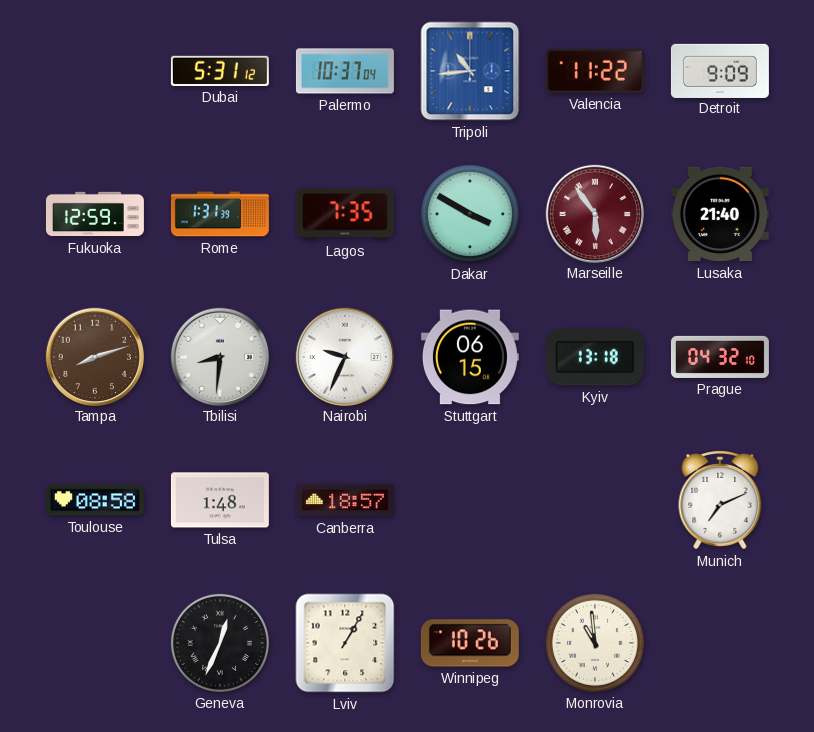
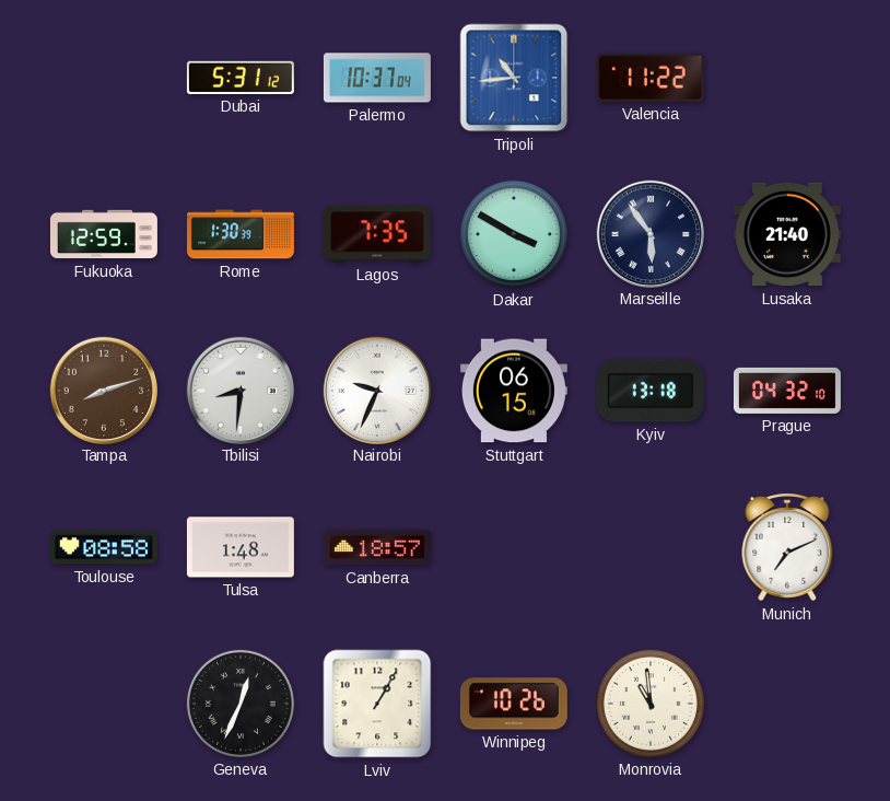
Detroit: 9:09 -> none
Rome: 1:31 -> 1:30
Marseille dial: burgundy -> navy
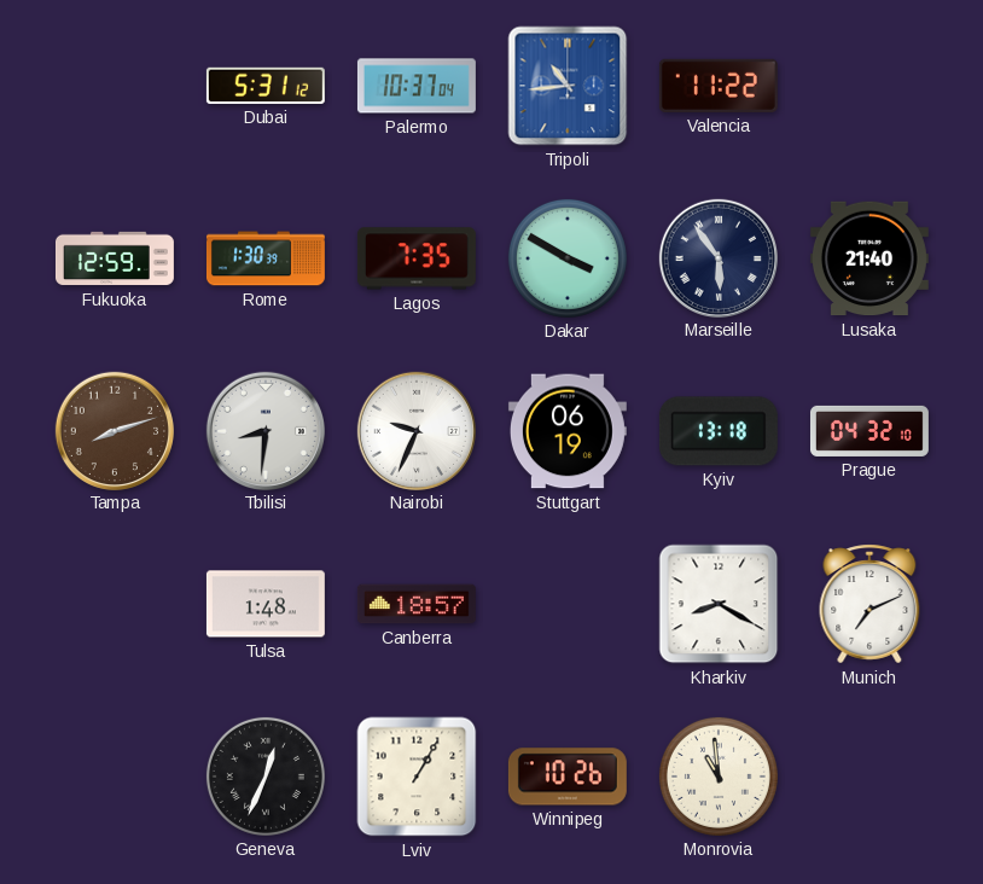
Stuttgart: 06:15 -> 06:19
Toulouse: 08:58 -> none
Kharkiv: none -> 8:20
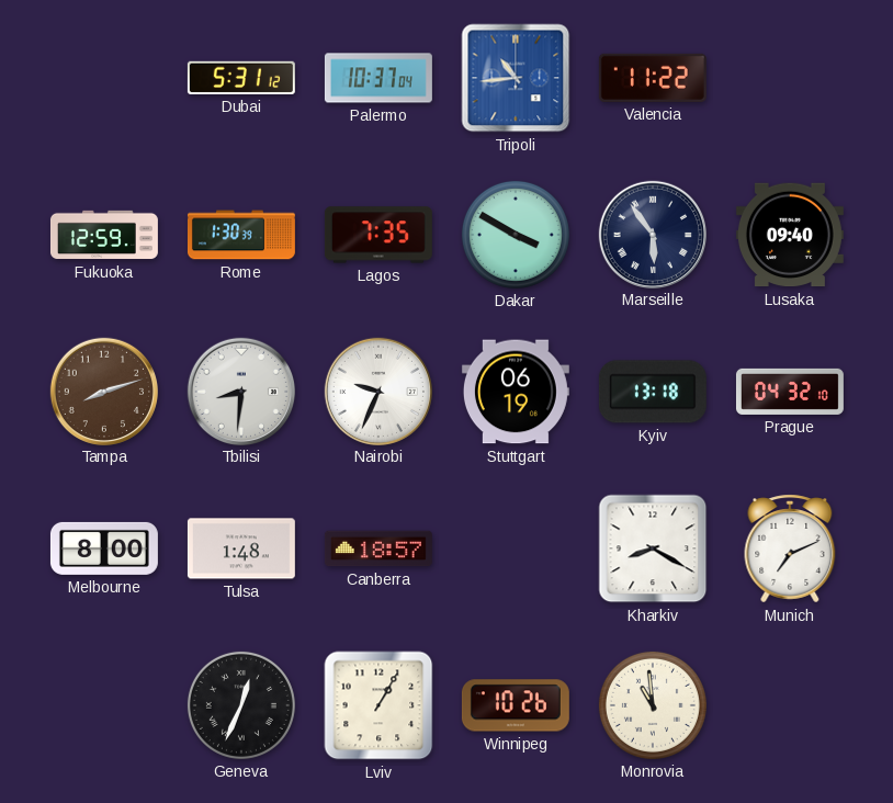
Lusaka: 21:40 -> 09:40
Melbourne: none -> 8:00
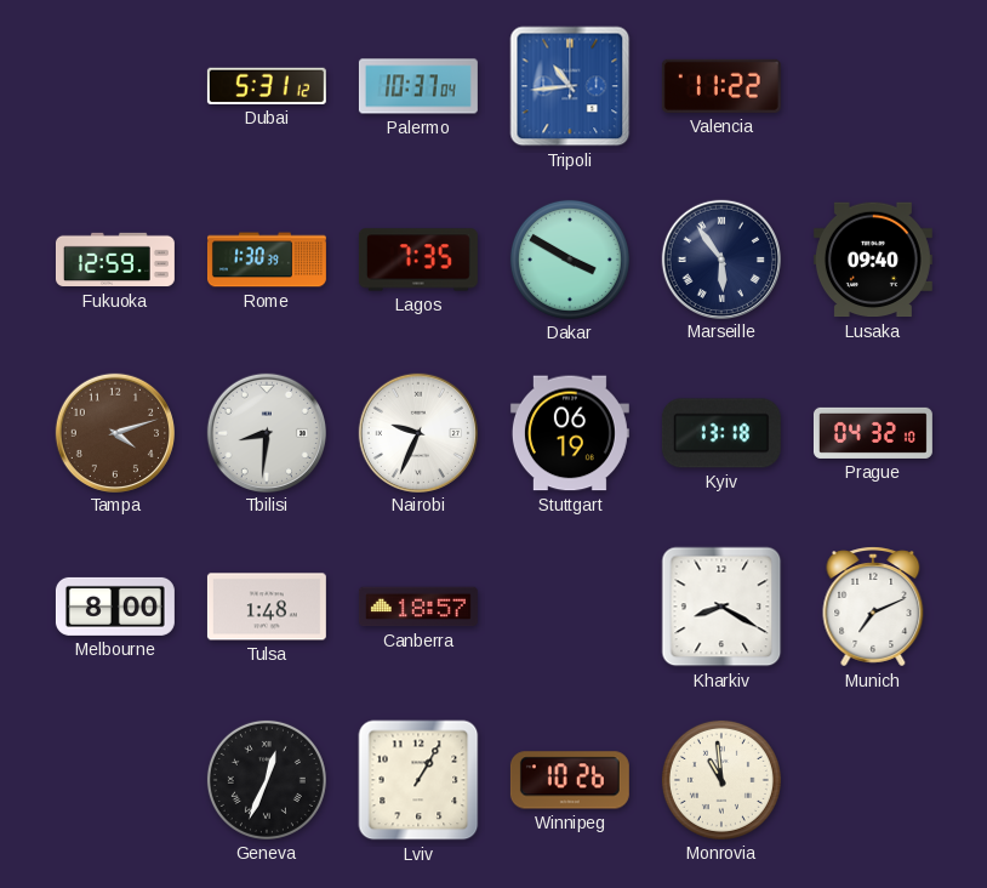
Tampa: 8:12 -> 4:12
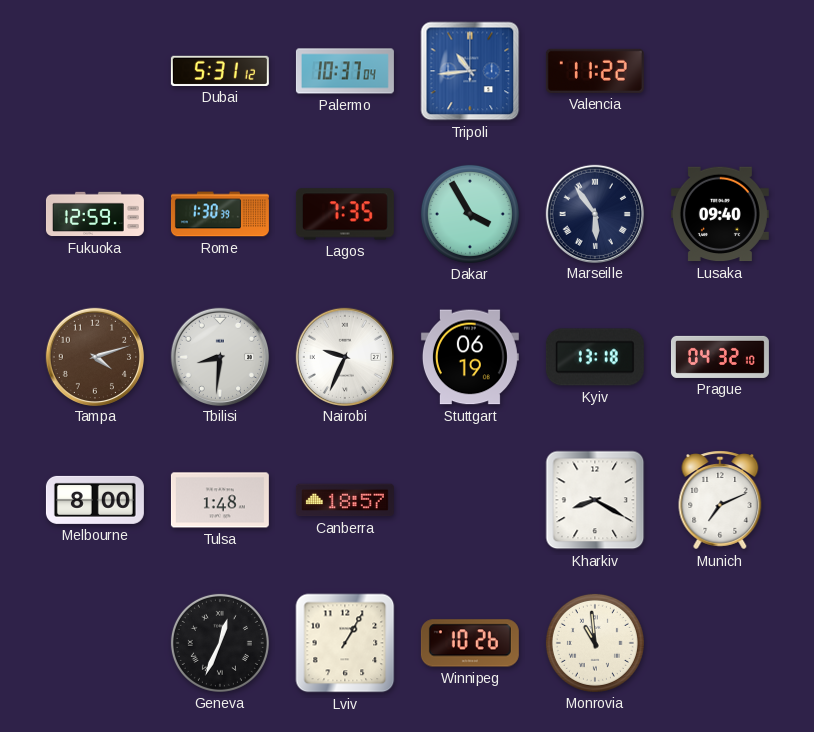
Dakar: 3:50 -> 3:55
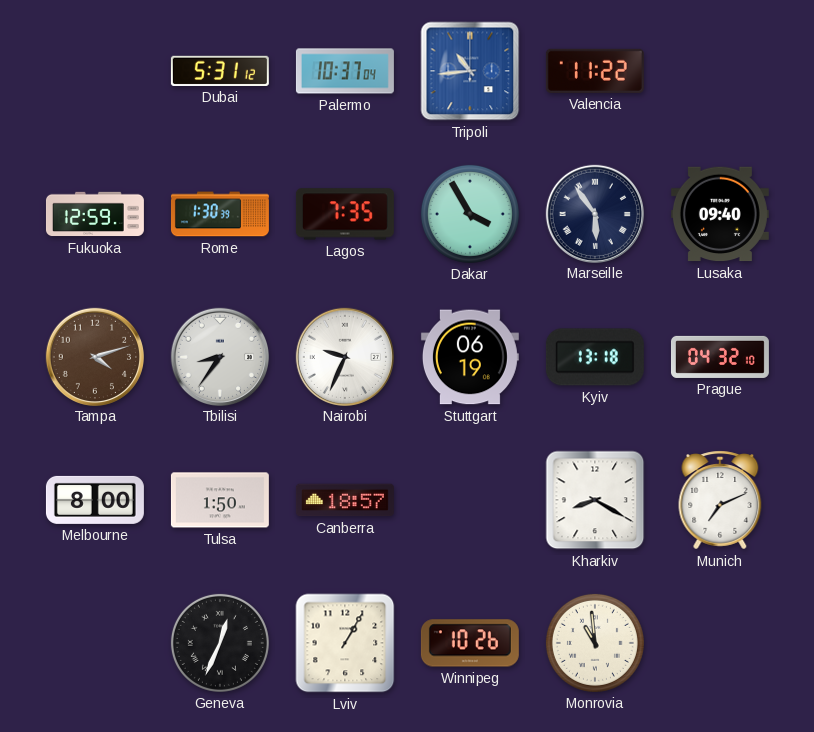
Tbilisi: 8:31 -> 8:36
Tulsa: 1:48 -> 1:50
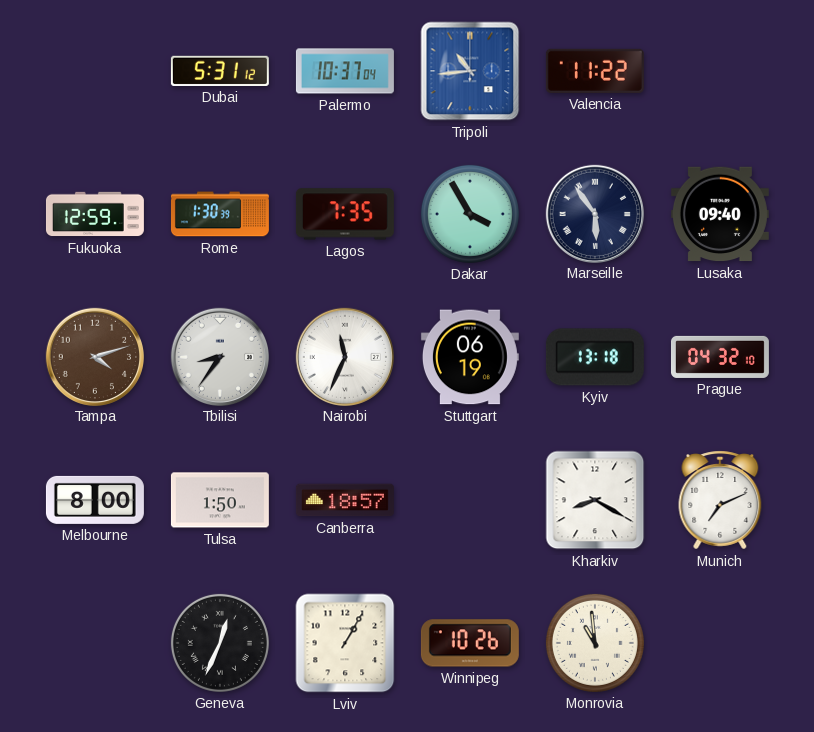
Nairobi: 9:34 -> 11:34
